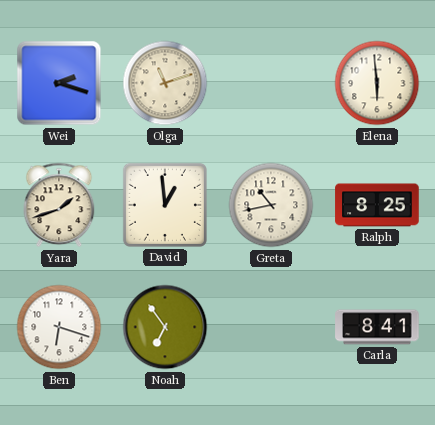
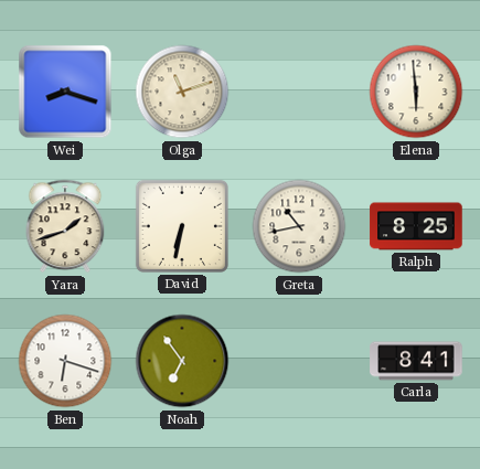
Wei: 2:18 -> 8:18
David: 12:59 -> 6:32
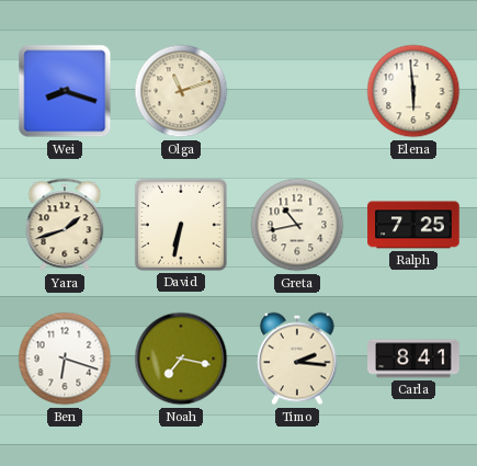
Ralph: 8:25 -> 7:25
Noah: 6:54 -> 7:17
Timo: none -> 2:16
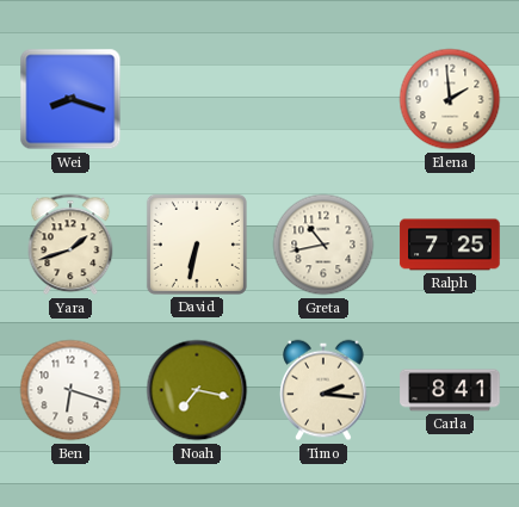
Olga: 11:12 -> none
Elena: 5:59 -> 1:59
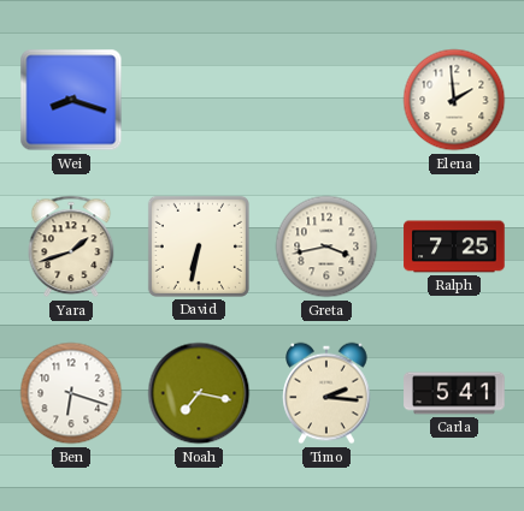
Greta: 10:43 -> 3:43
Carla: 8:41 -> 5:41
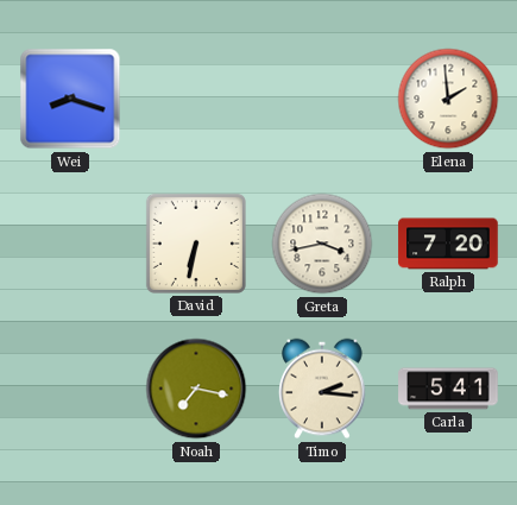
Yara: 1:42 -> none
Ralph: 7:25 -> 7:20
Ben: 6:18 -> none
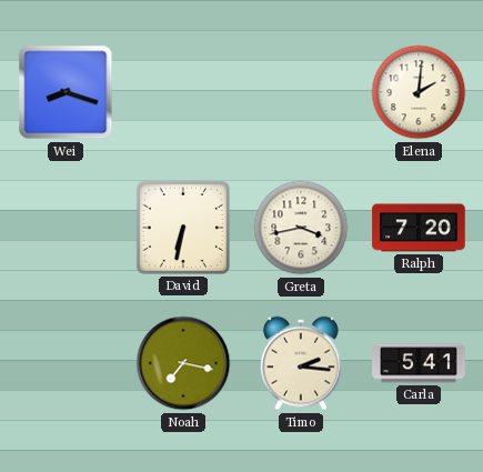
Elena: 1:59 -> 2:01
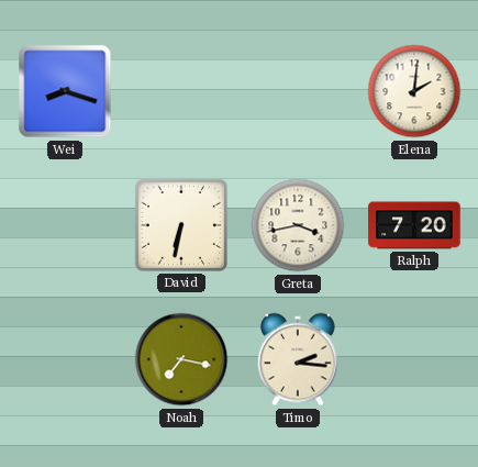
Carla: 5:41 -> none
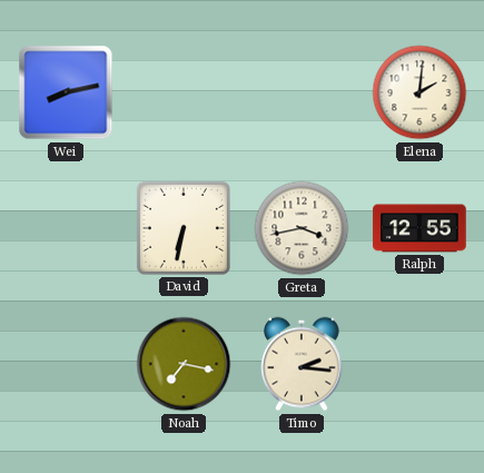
Wei: 8:18 -> 8:13
Ralph: 7:20 -> 12:55
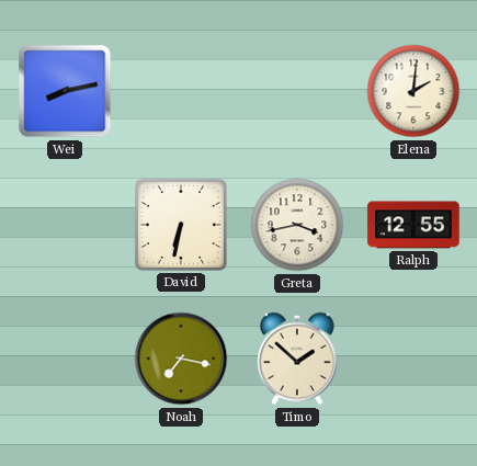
Timo: 2:16 -> 1:52
